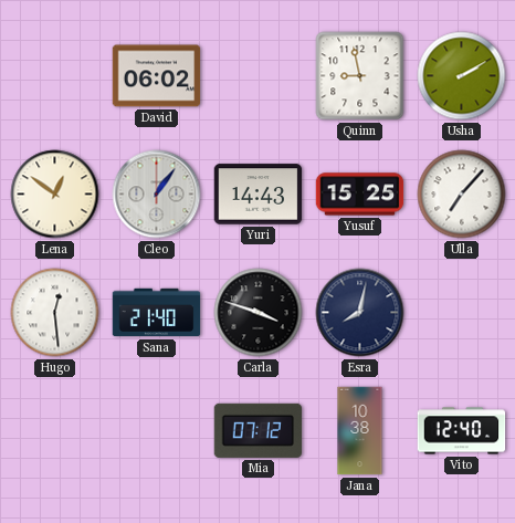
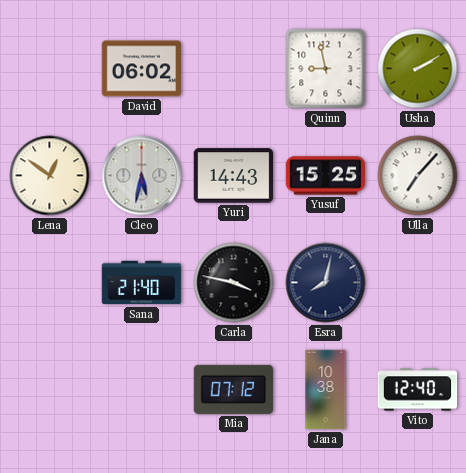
Cleo: 1:06 -> 5:32
Hugo: 12:29 -> none
Carla: 3:48 -> 3:47
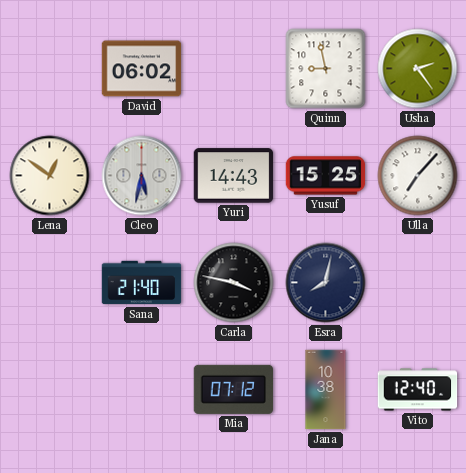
Usha: 2:10 -> 2:24
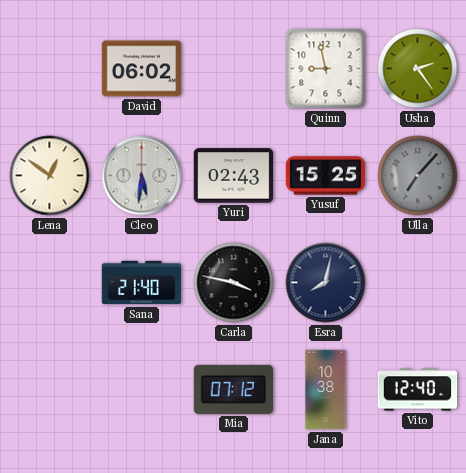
Cleo: 5:32 -> 5:31
Yuri: 14:43 -> 02:43
Ulla dial: white -> grey
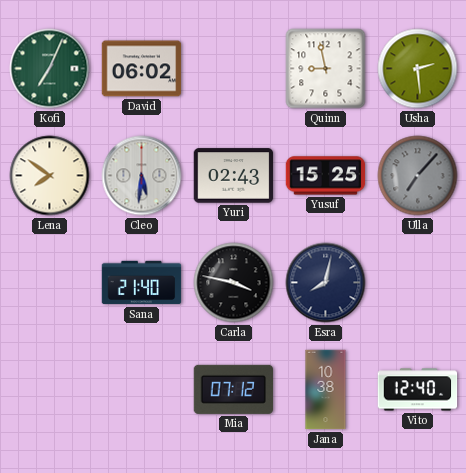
Kofi: none -> 7:04
Usha: 2:24 -> 2:29
Lena: 12:51 -> 7:51
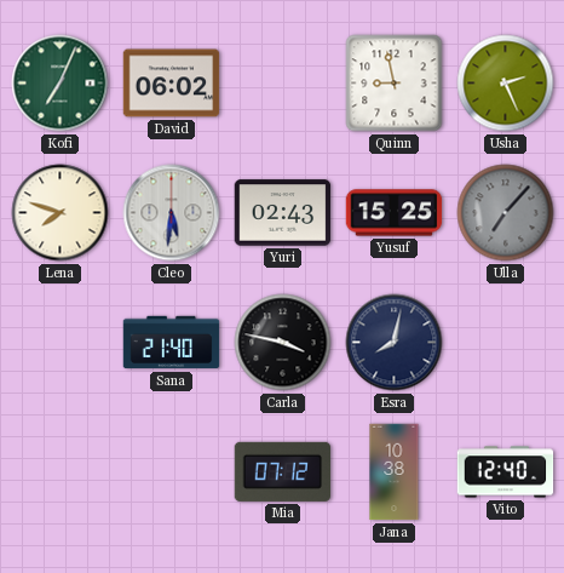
Usha: 2:29 -> 2:26
Lena: 7:51 -> 7:48
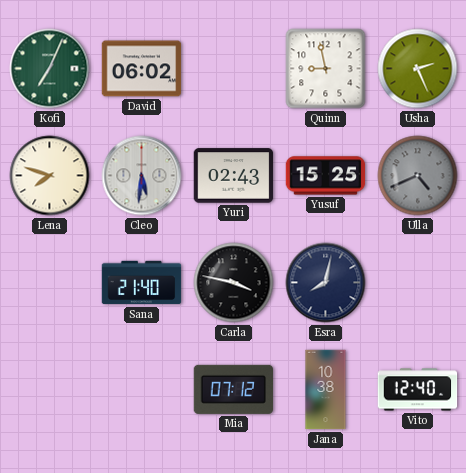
Ulla: 7:07 -> 4:41
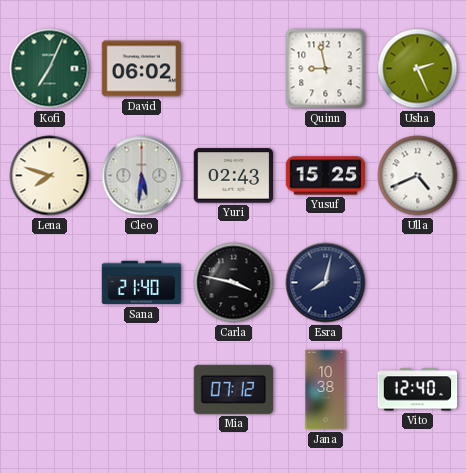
Ulla dial: grey -> white
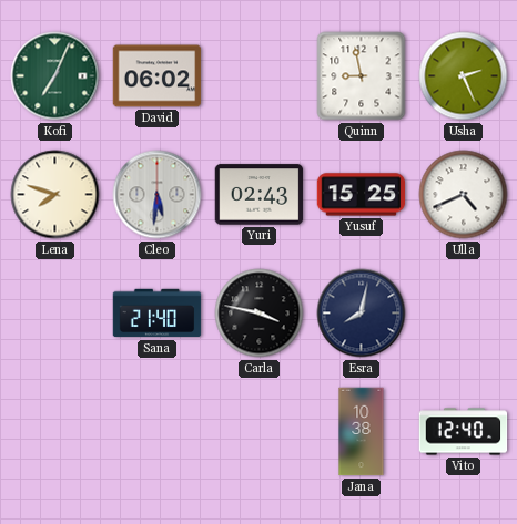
Mia: 07:12 -> none
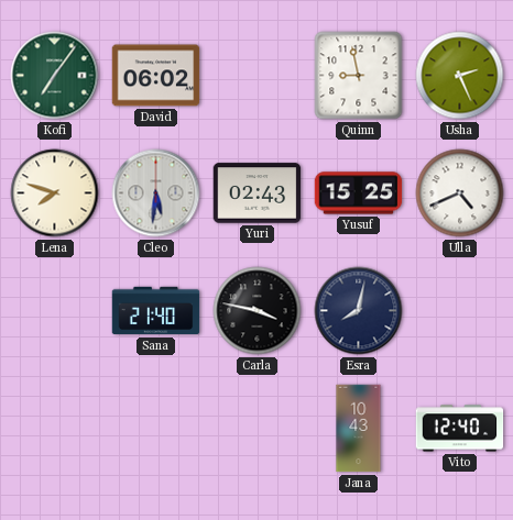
Kofi: 7:04 -> 7:06
Jana: 10:38 -> 10:43
